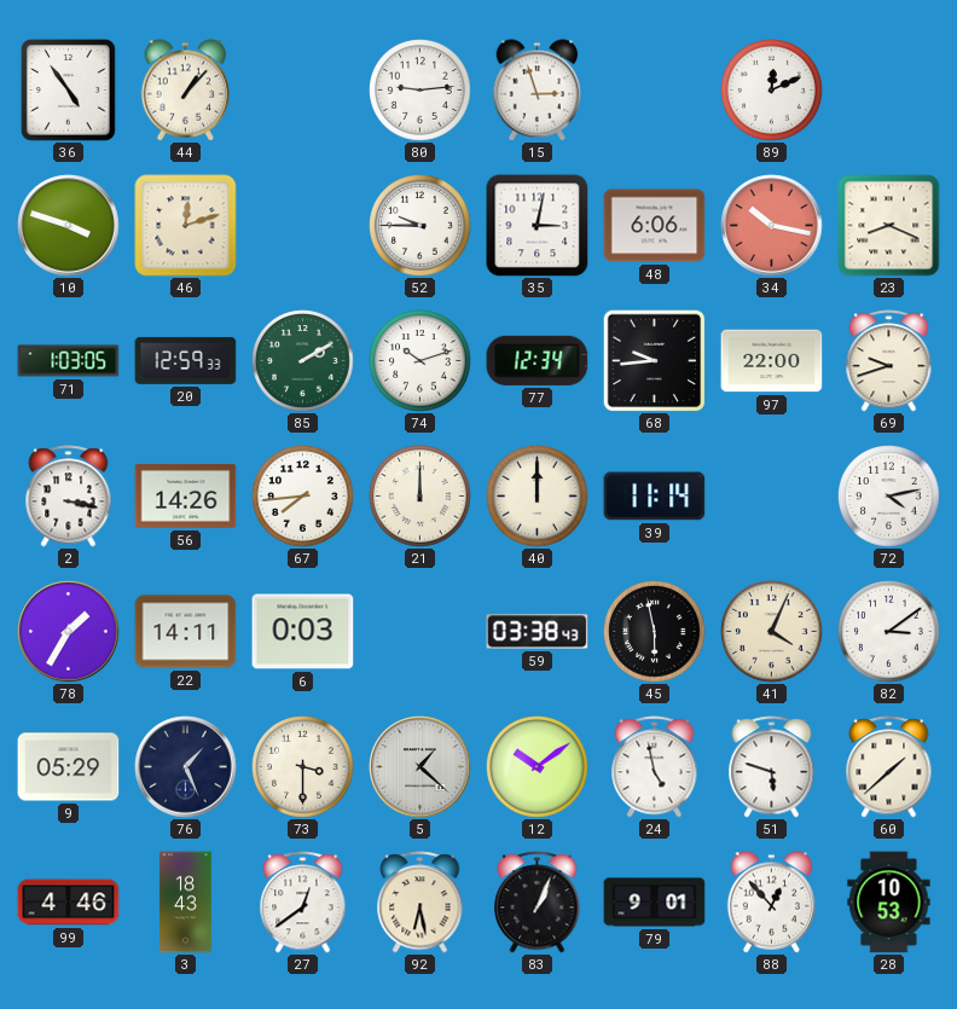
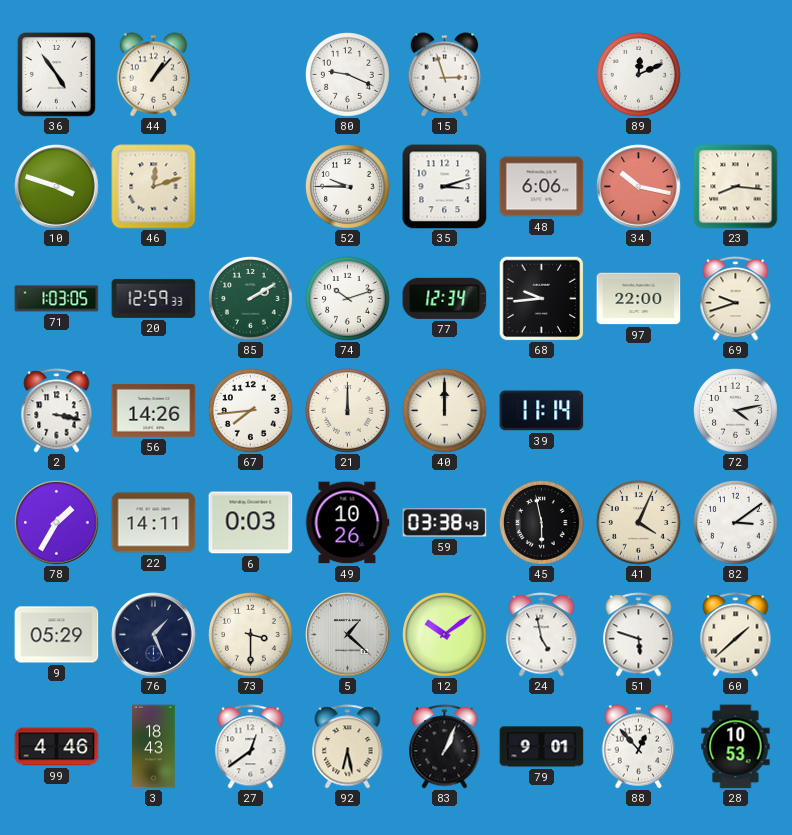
80: 9:14 -> 9:19
35: 3:02 -> 3:12
23: 8:19 -> 8:16
49: none -> 10:26
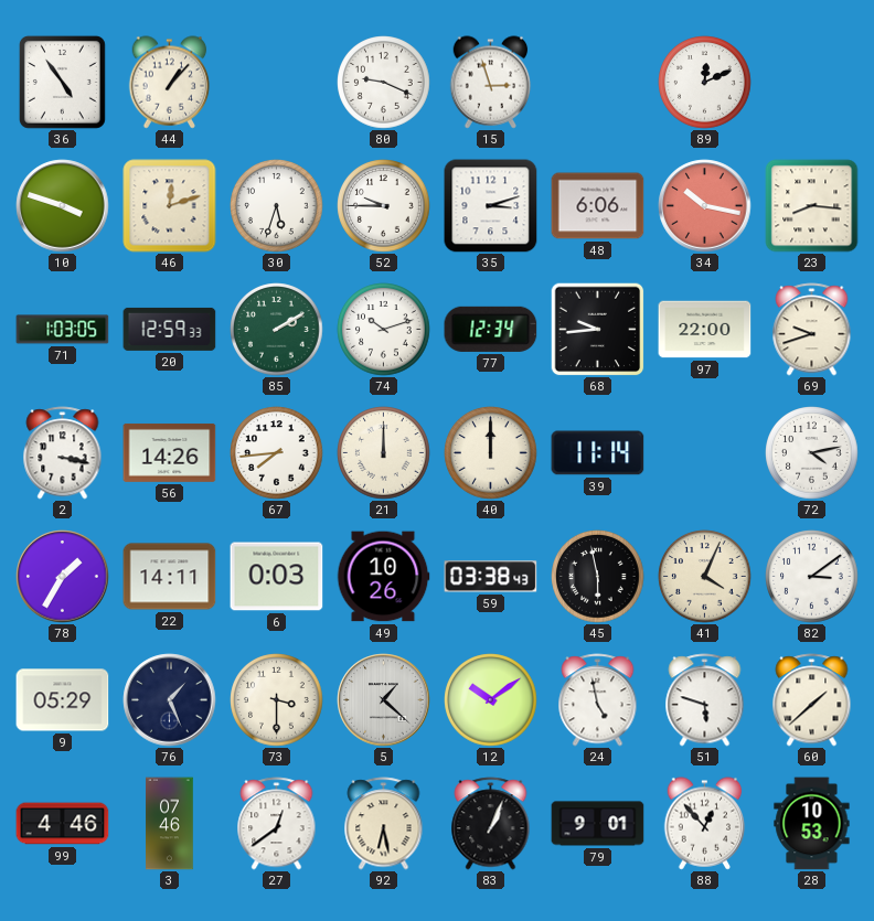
30: none -> 5:33
3: 18:43 -> 07:46
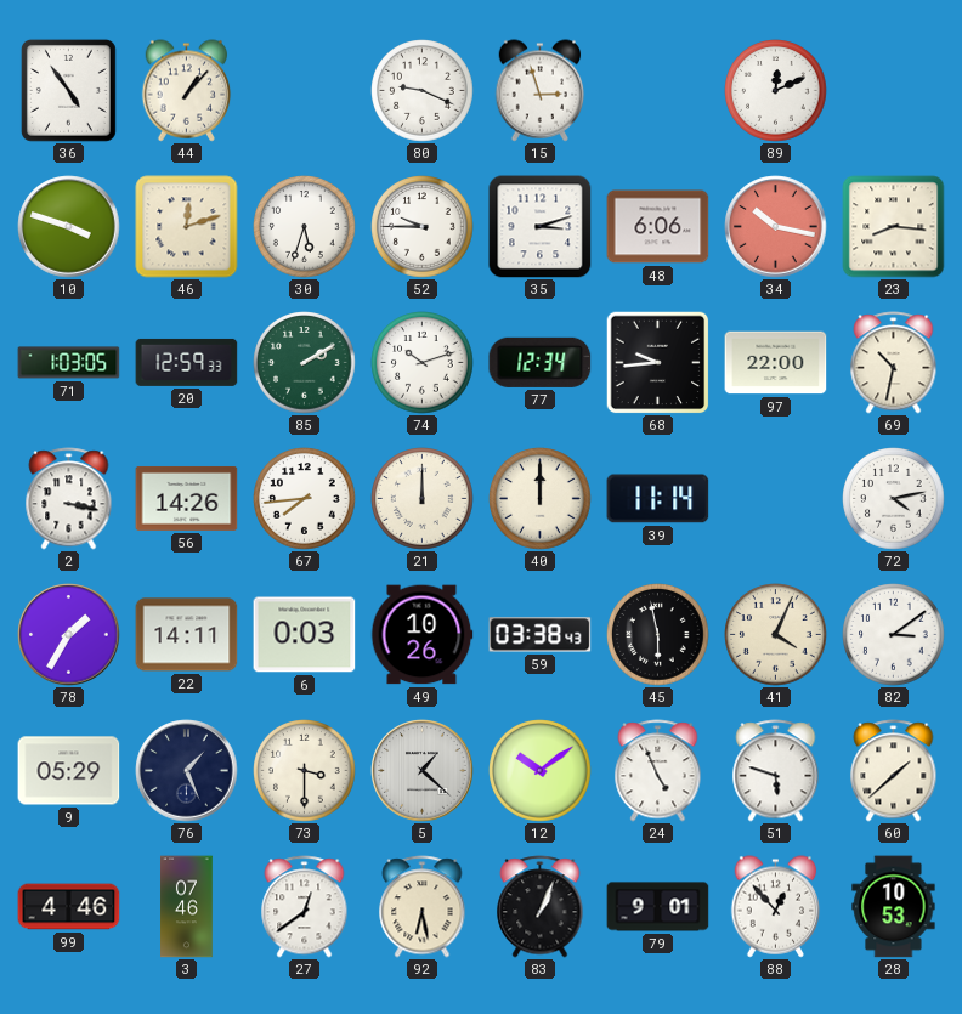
69: 9:42 -> 10:32
24: 4:58 -> 4:56
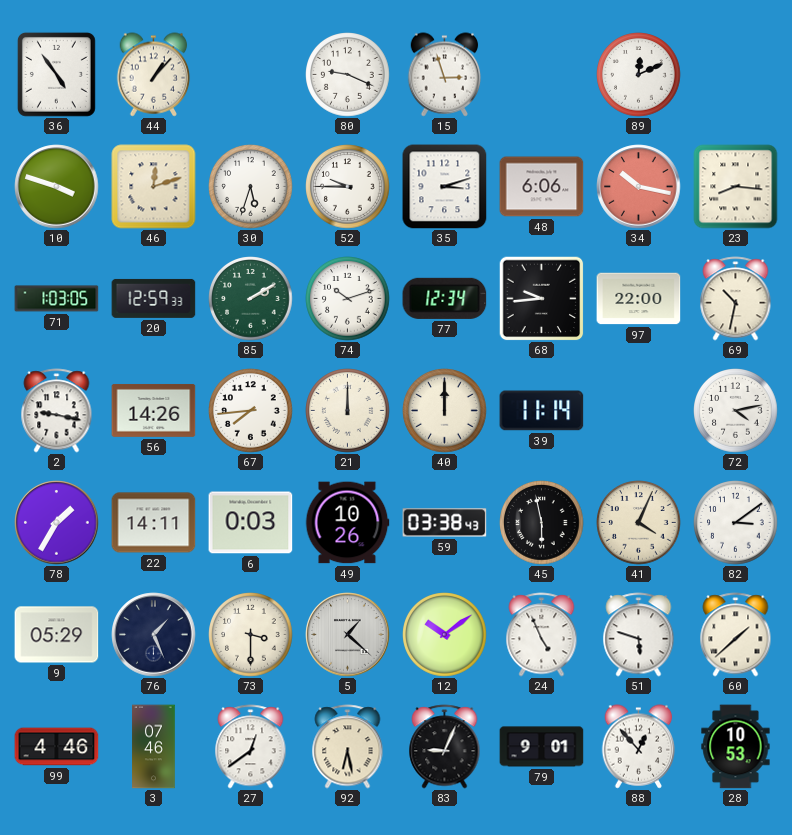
2: 3:17 -> 9:17
83: 1:04 -> 9:04
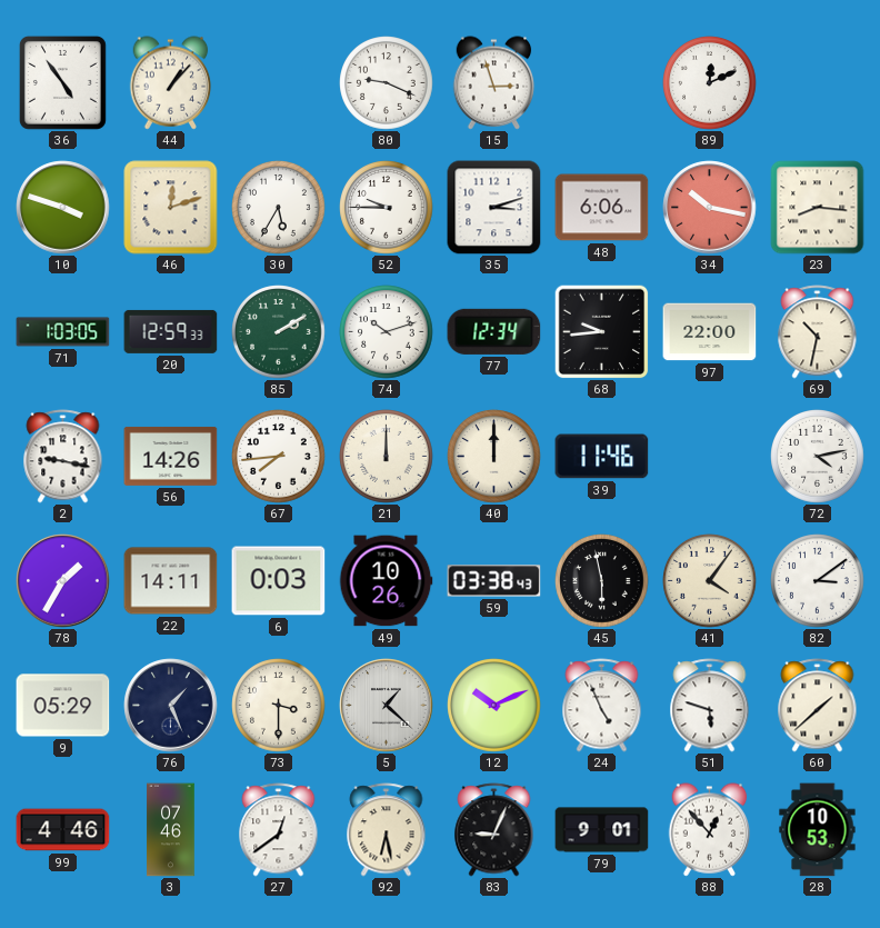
30: 5:33 -> 5:35
39: 11:14 -> 11:46
41: 4:04 -> 4:06
12: 10:09 -> 10:11
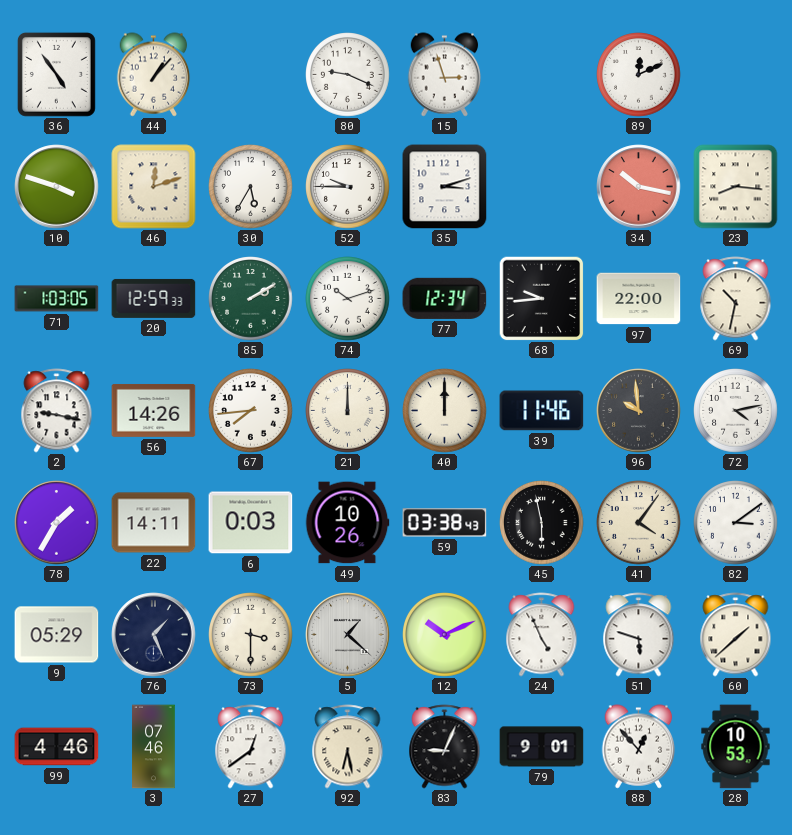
48: 6:06 -> none
96: none -> 9:59
